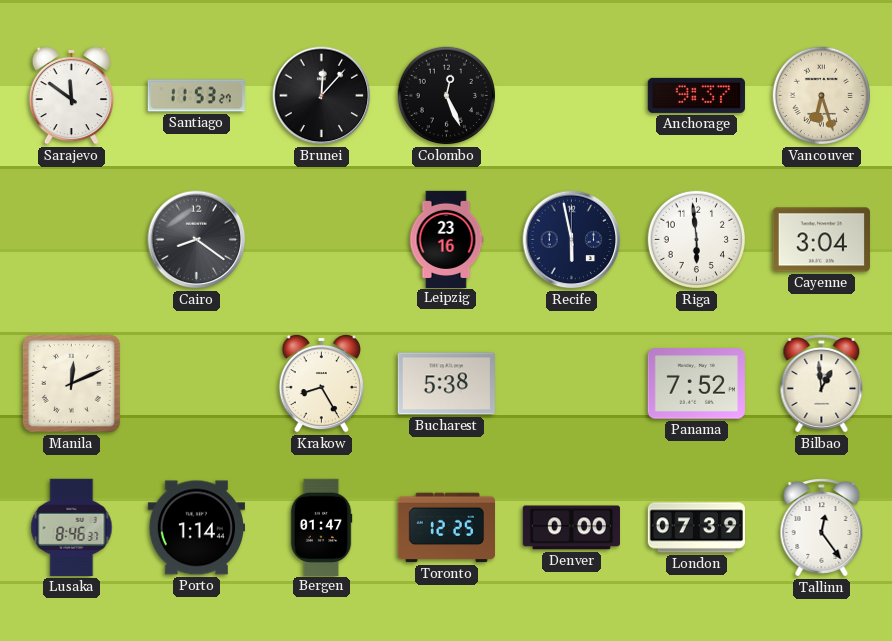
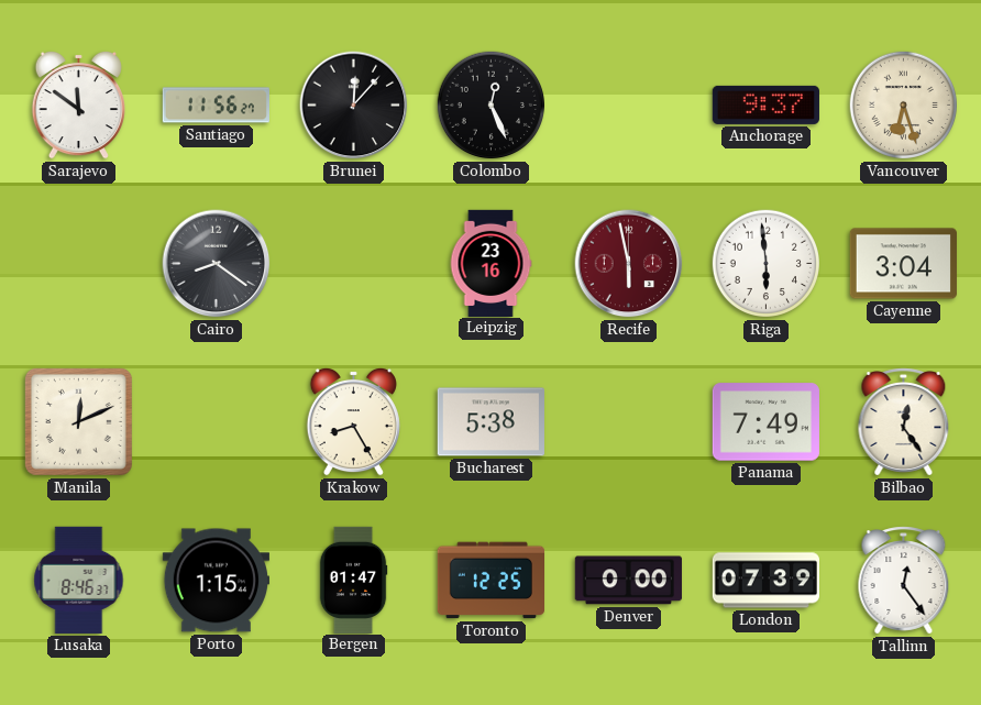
Santiago: 11:53 -> 11:56
Recife dial: navy -> burgundy
Panama: 7:52 -> 7:49
Bilbao: 12:59 -> 12:24
Porto: 1:14 -> 1:15
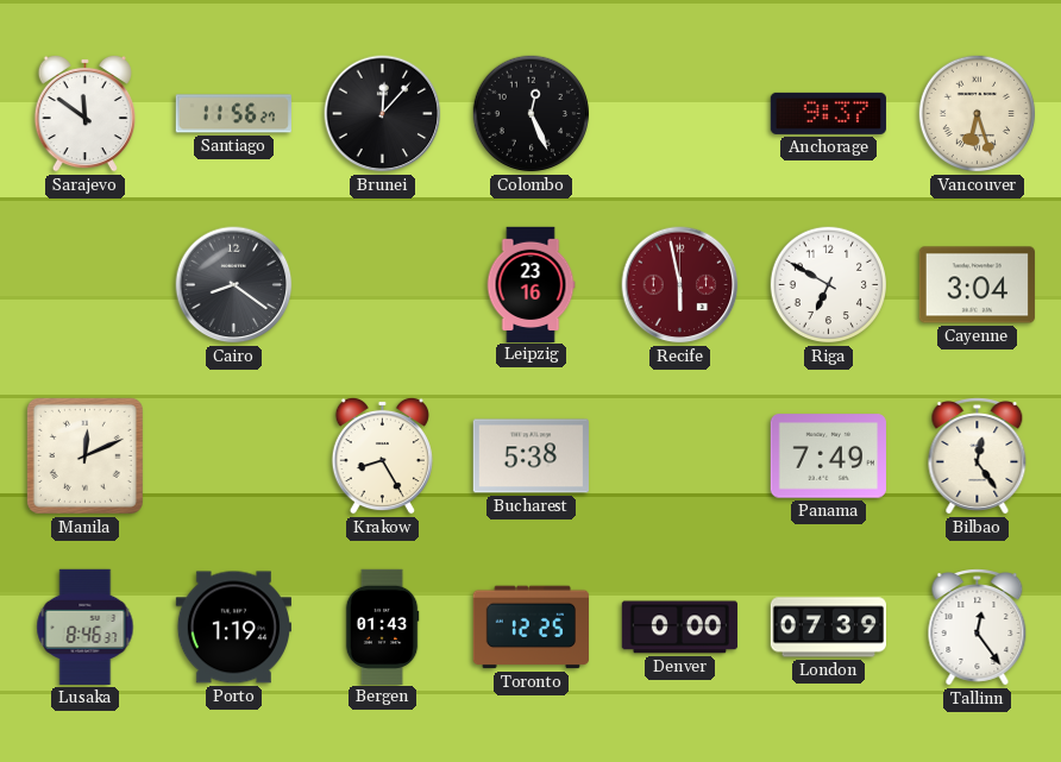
Riga: 5:59 -> 6:50
Porto: 1:15 -> 1:19
Bergen: 01:47 -> 01:43
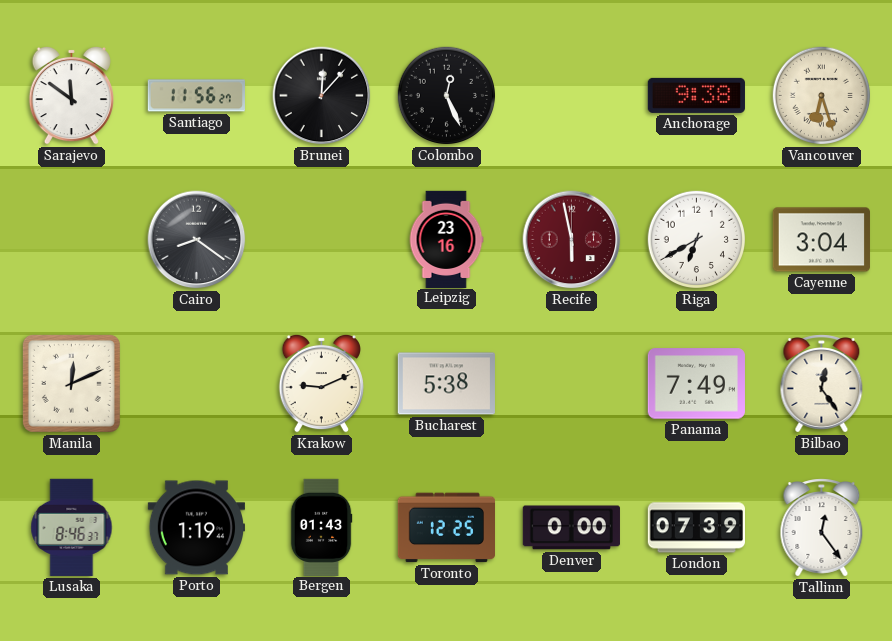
Anchorage: 9:37 -> 9:38
Riga: 6:50 -> 6:40
Krakow: 8:25 -> 9:11
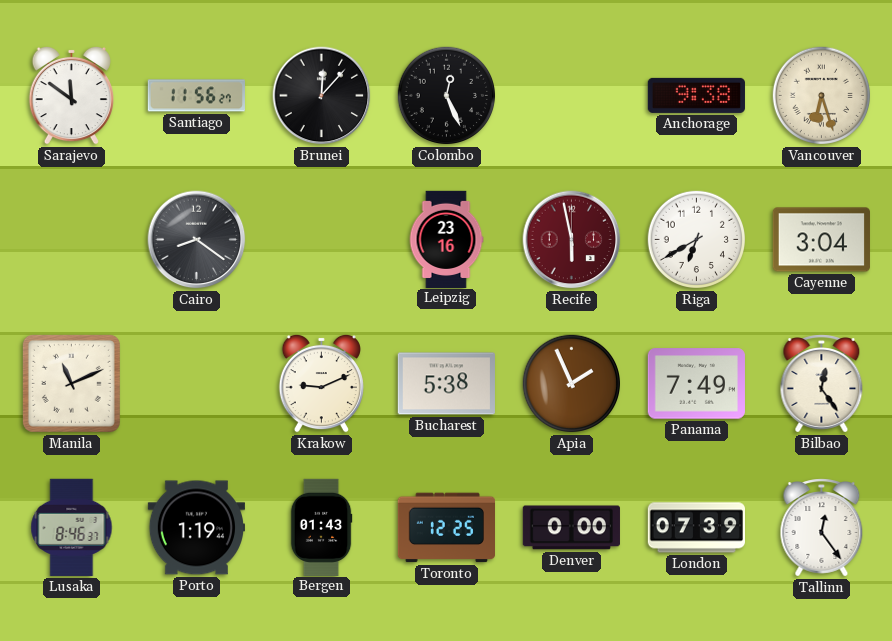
Manila: 12:11 -> 11:11
Apia: none -> 1:56
